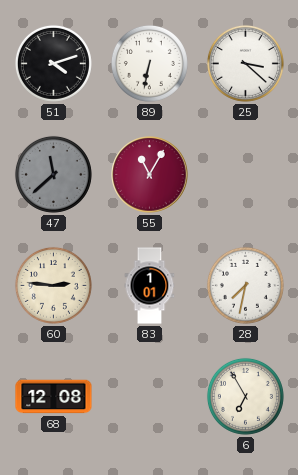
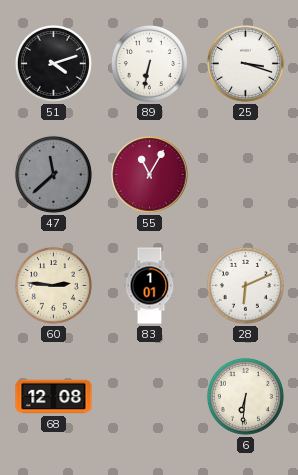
25: 3:22 -> 3:18
28: 7:32 -> 6:11
6: 6:55 -> 6:31
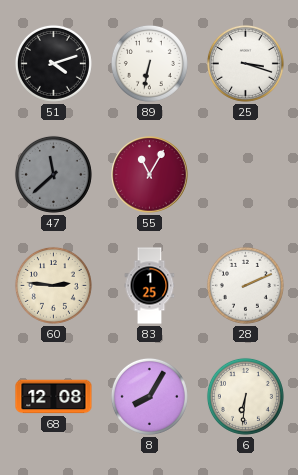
83: 1:01 -> 1:25
28: 6:11 -> 2:11
8: none -> 8:05
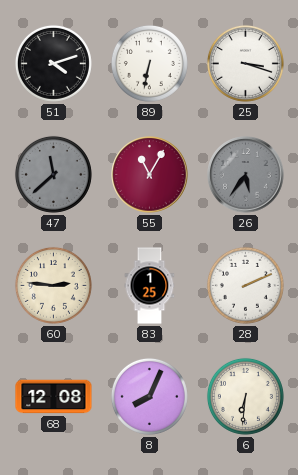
26: none -> 5:36
8: 8:05 -> 8:04
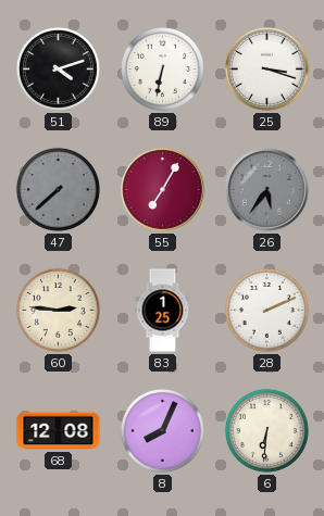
47: 11:38 -> 7:38
55: 11:05 -> 7:05
